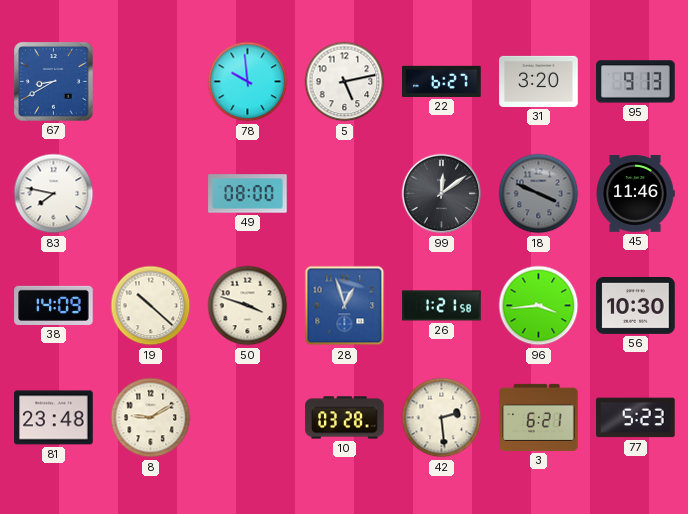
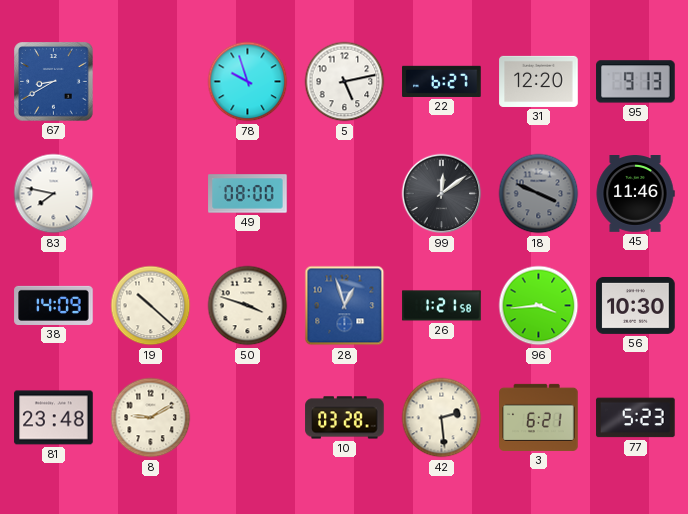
78: 9:59 -> 9:57
31: 3:20 -> 12:20
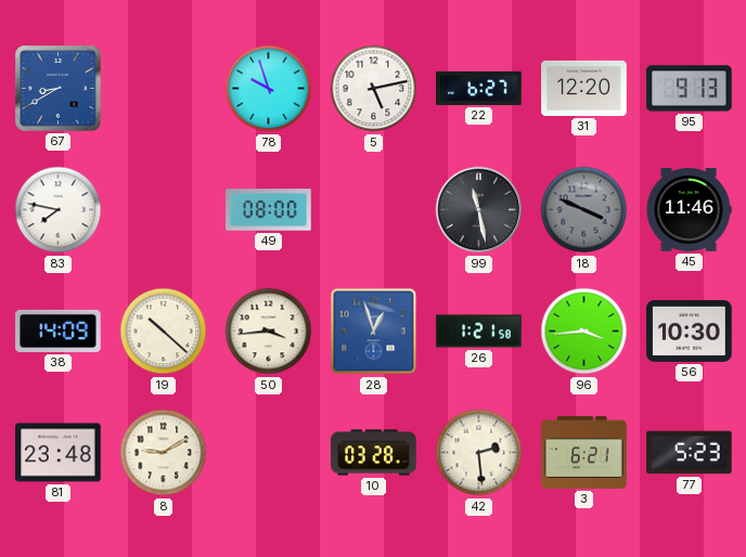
99: 12:09 -> 11:28
50: 3:48 -> 3:44
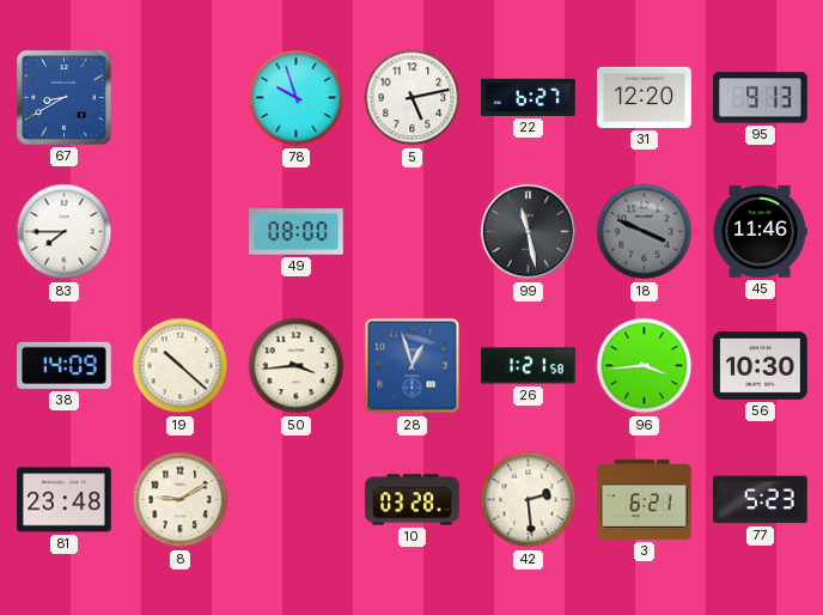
83: 7:47 -> 7:45
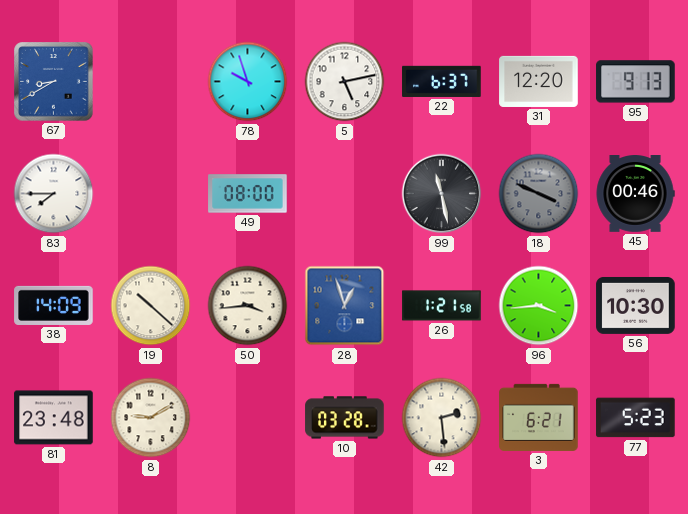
22: 6:27 -> 6:37
45: 11:46 -> 00:46
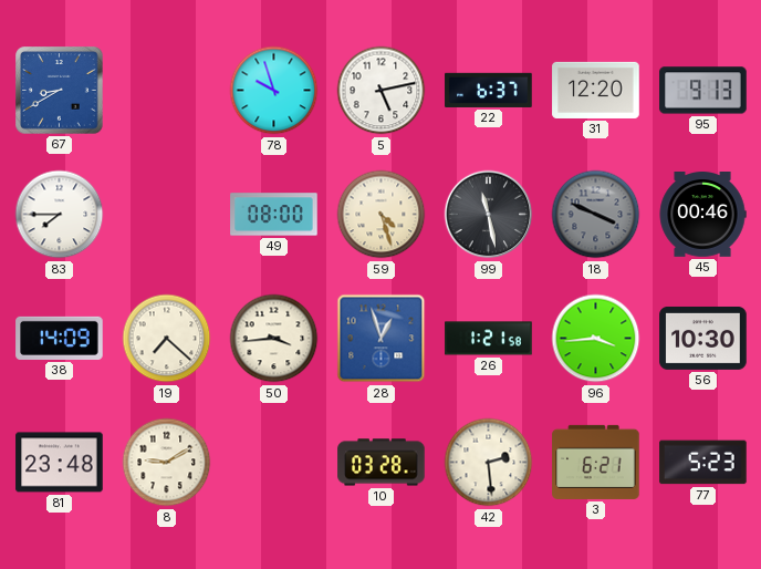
59: none -> 4:27
19: 10:22 -> 7:22
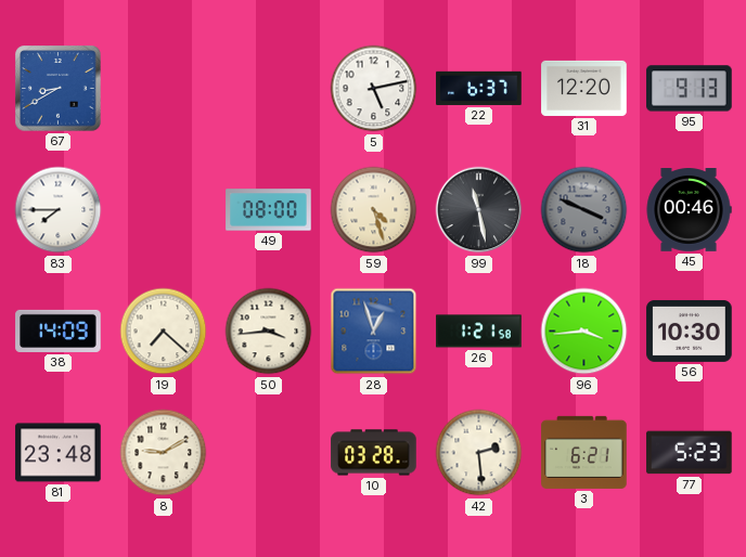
78: 9:57 -> none
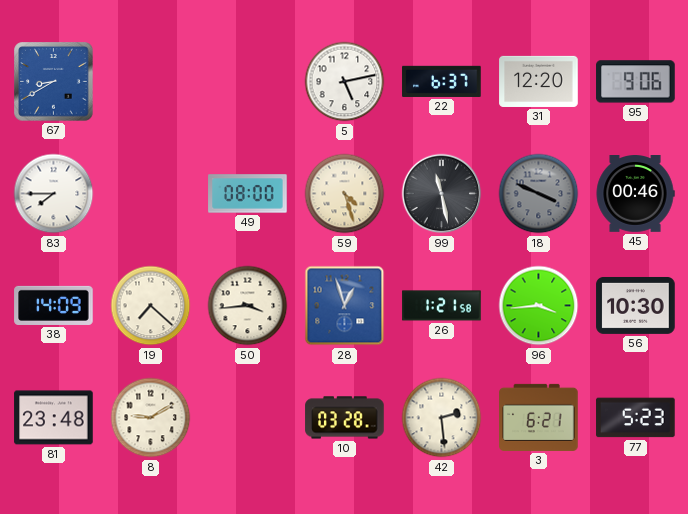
95: 9:13 -> 9:06
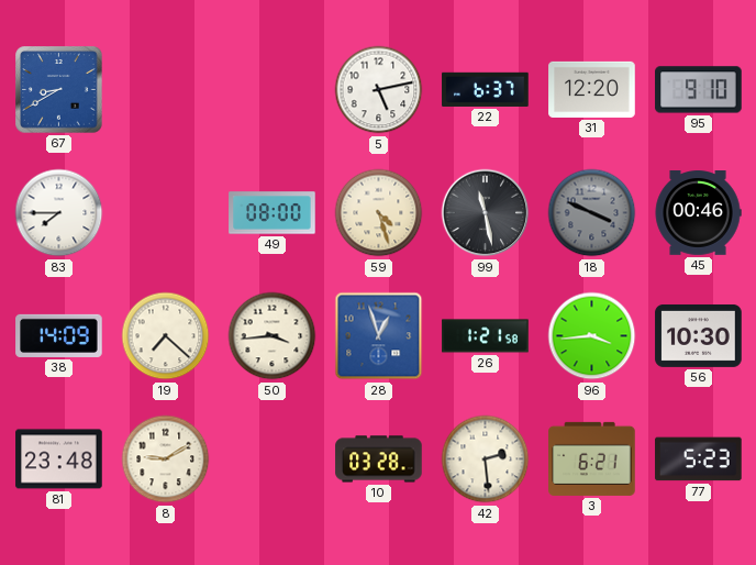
95: 9:06 -> 9:10
